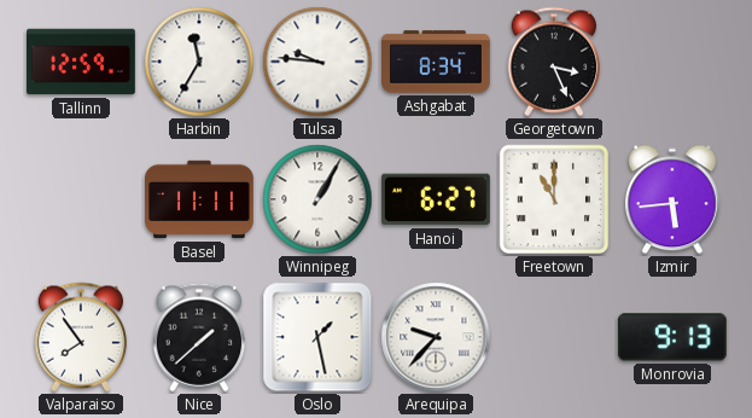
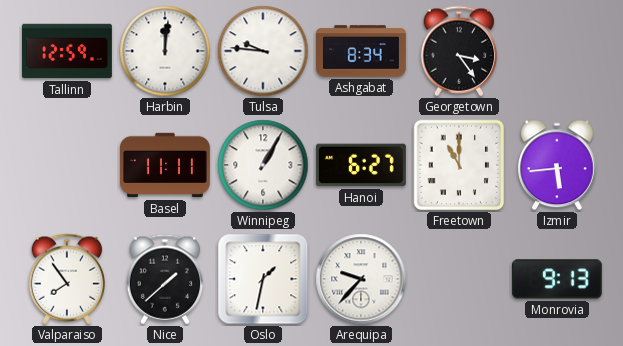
Harbin: 11:35 -> 12:01
Georgetown: 3:26 -> 3:24
Oslo: 1:28 -> 1:32
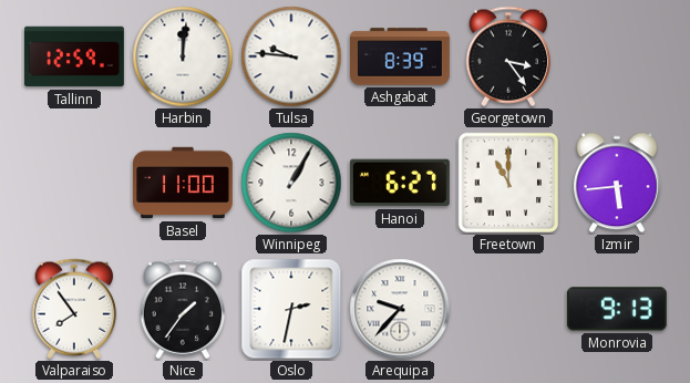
Ashgabat: 8:34 -> 8:39
Basel: 11:11 -> 11:00
Nice: 1:38 -> 1:36
Oslo: 1:32 -> 2:32
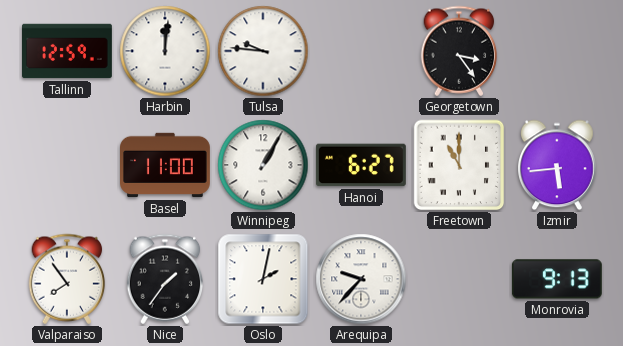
Ashgabat: 8:39 -> none
Oslo: 2:32 -> 2:02
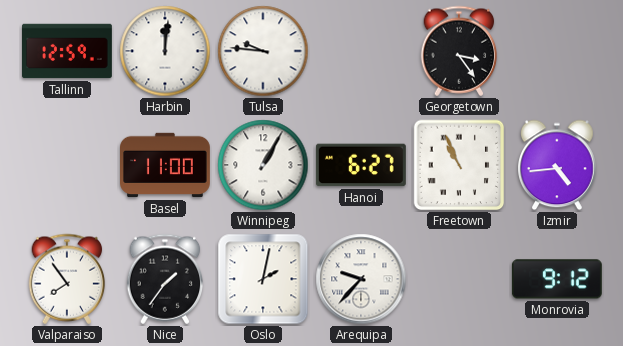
Freetown: 11:00 -> 10:56
Izmir: 5:44 -> 4:44
Monrovia: 9:13 -> 9:12
